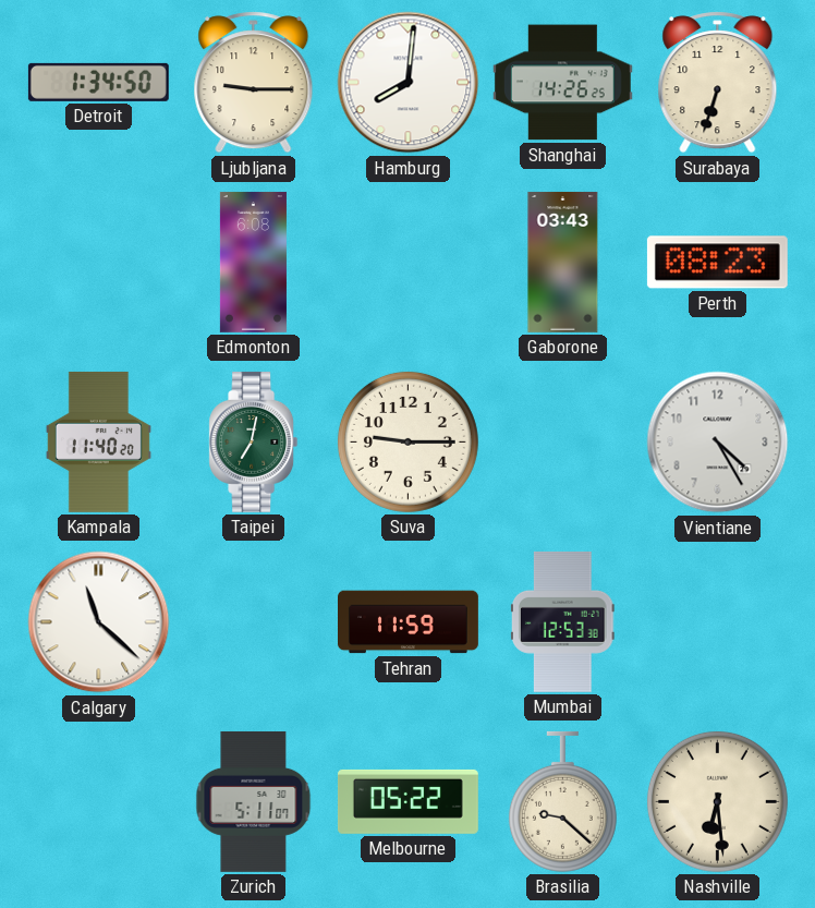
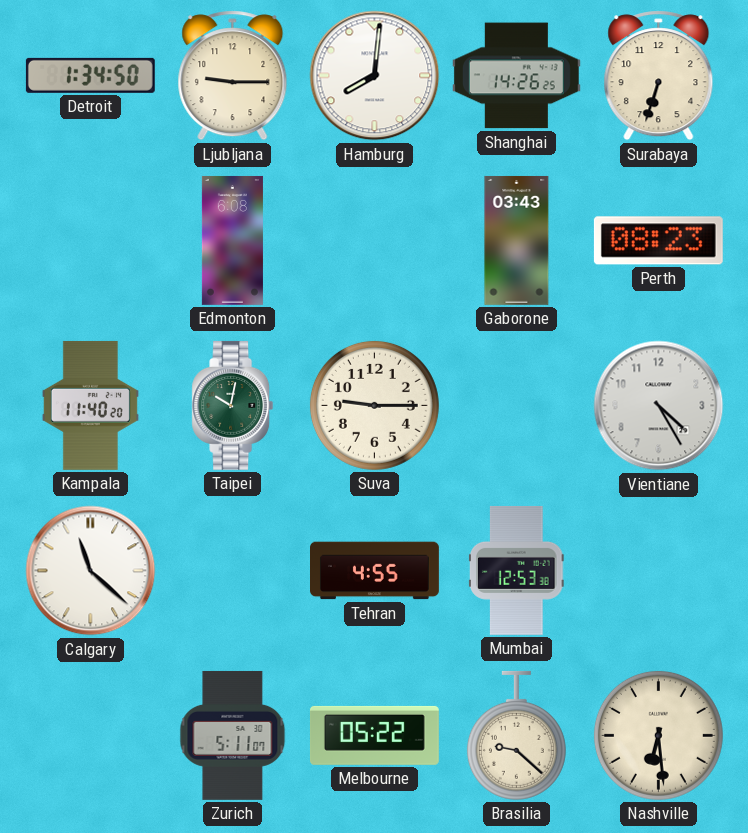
Taipei: 7:02 -> 10:02
Tehran: 11:59 -> 4:55
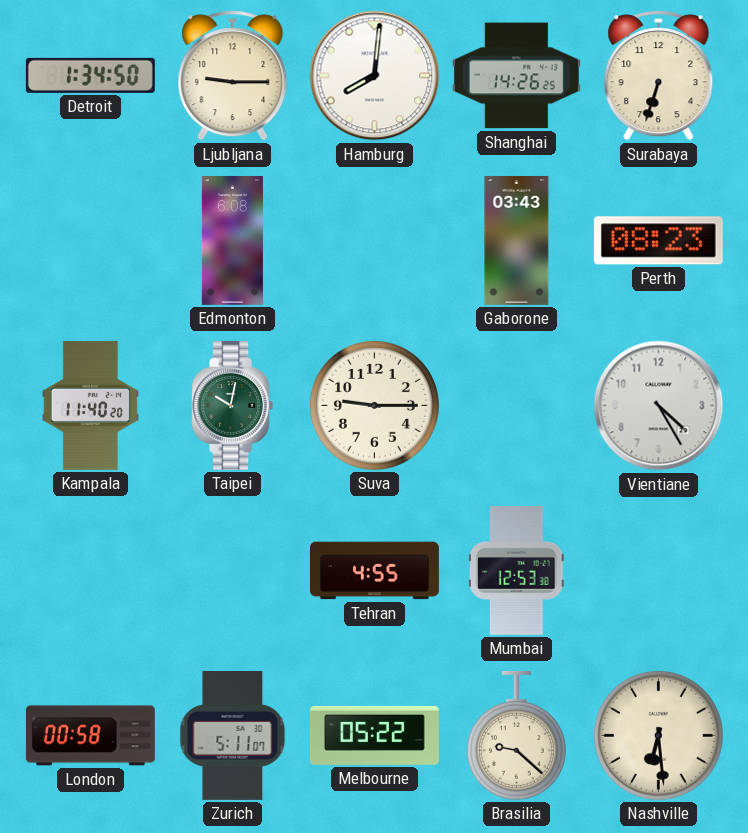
Calgary: 11:22 -> none
London: none -> 00:58
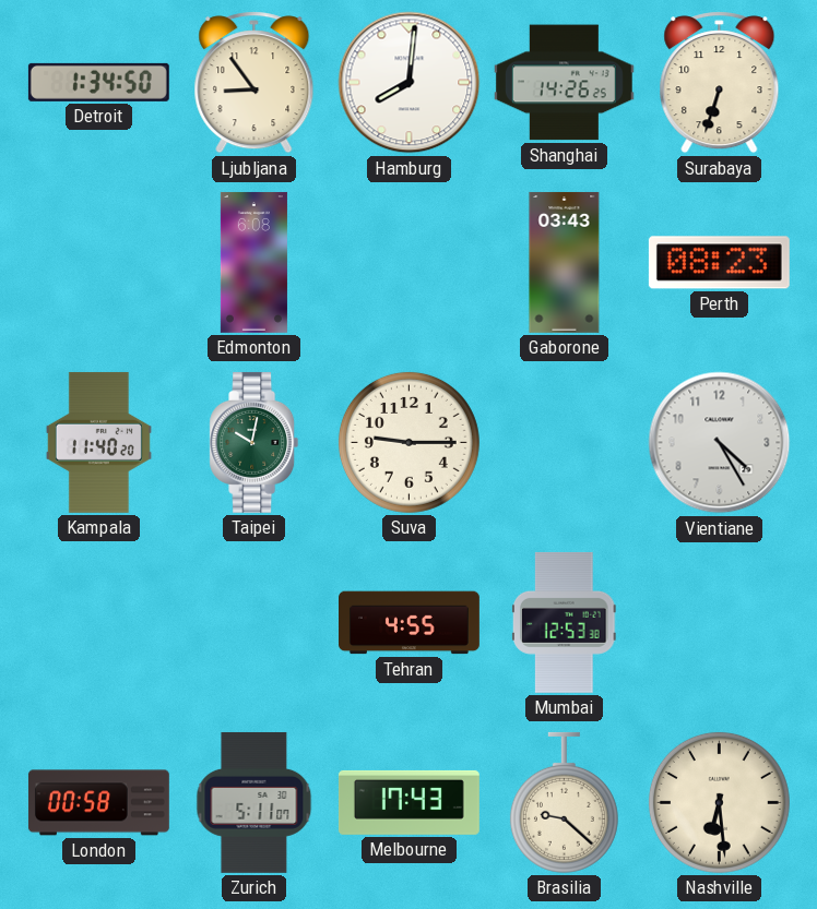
Ljubljana: 9:15 -> 8:54
Melbourne: 05:22 -> 17:43
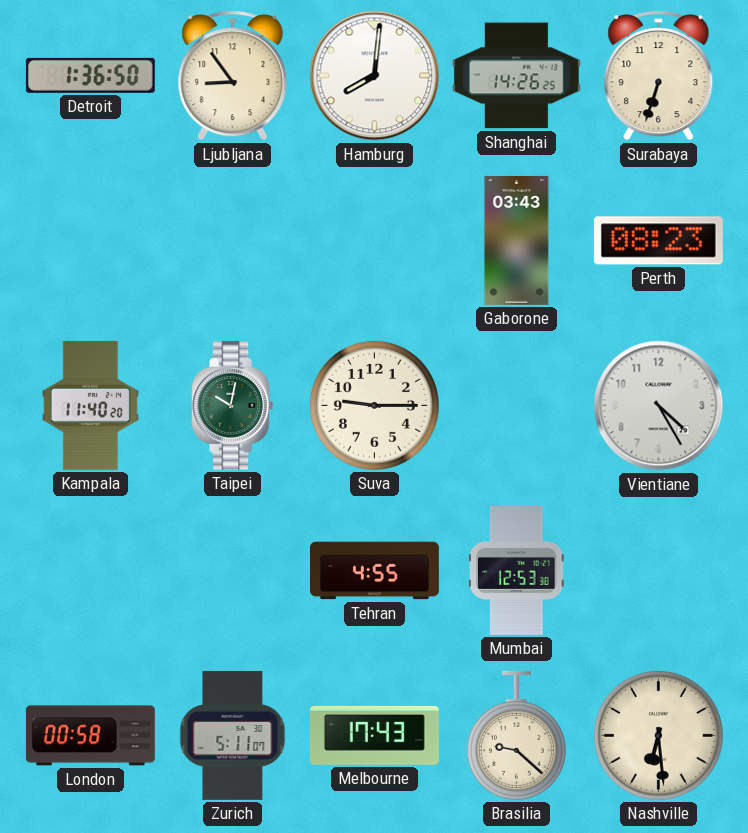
Detroit: 1:34 -> 1:36
Edmonton: 6:08 -> none
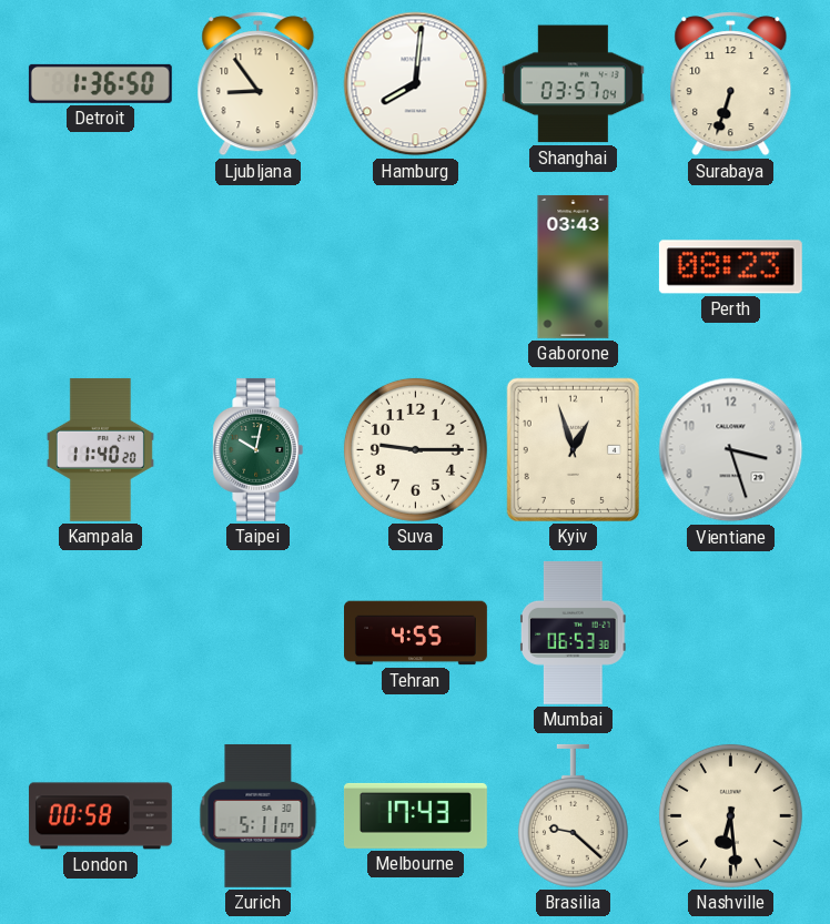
Shanghai: 14:26 -> 03:57
Kyiv: none -> 12:57
Vientiane: 4:25 -> 3:27
Mumbai: 12:53 -> 06:53
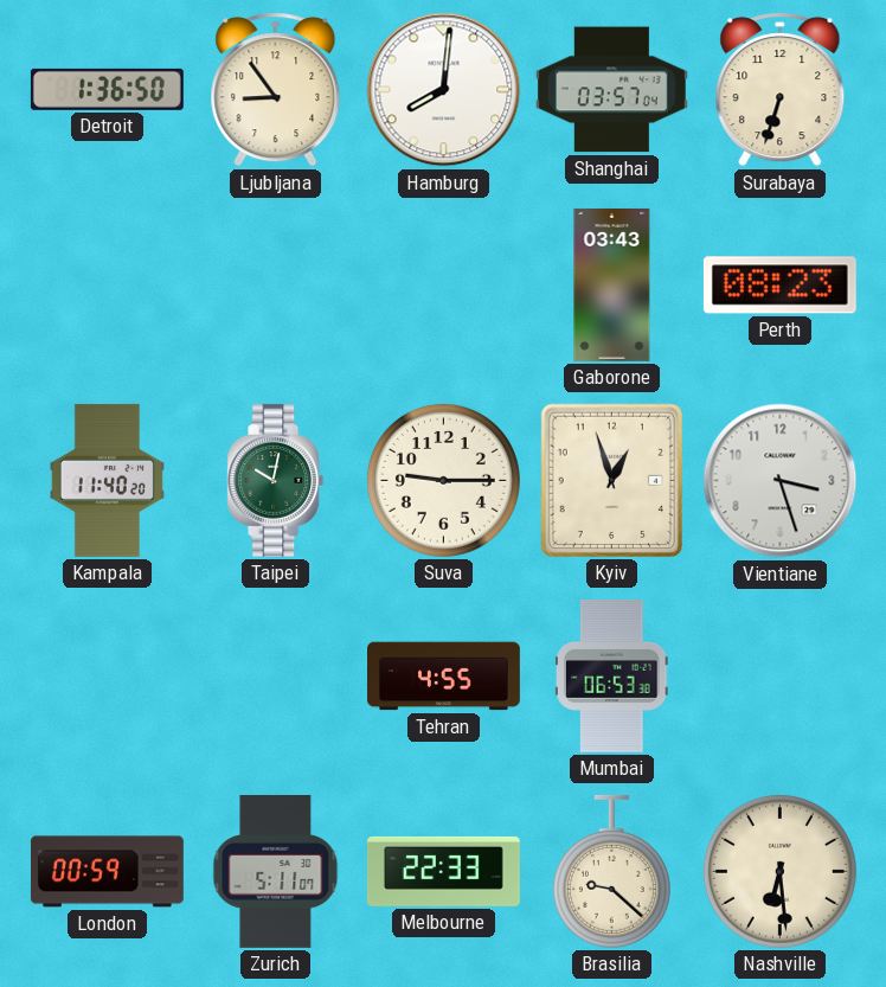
London: 00:58 -> 00:59
Melbourne: 17:43 -> 22:33
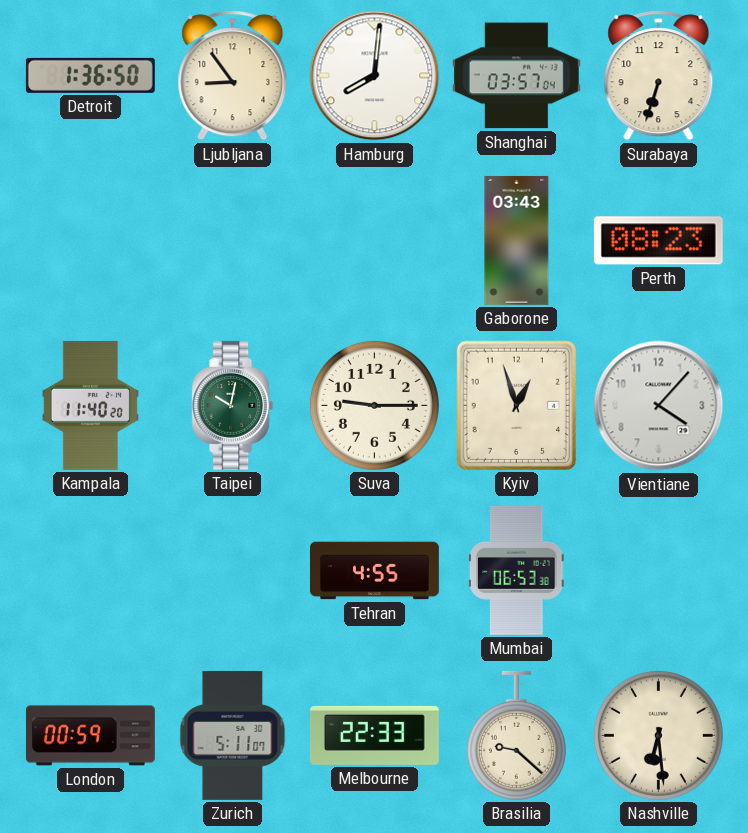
Vientiane: 3:27 -> 4:07
